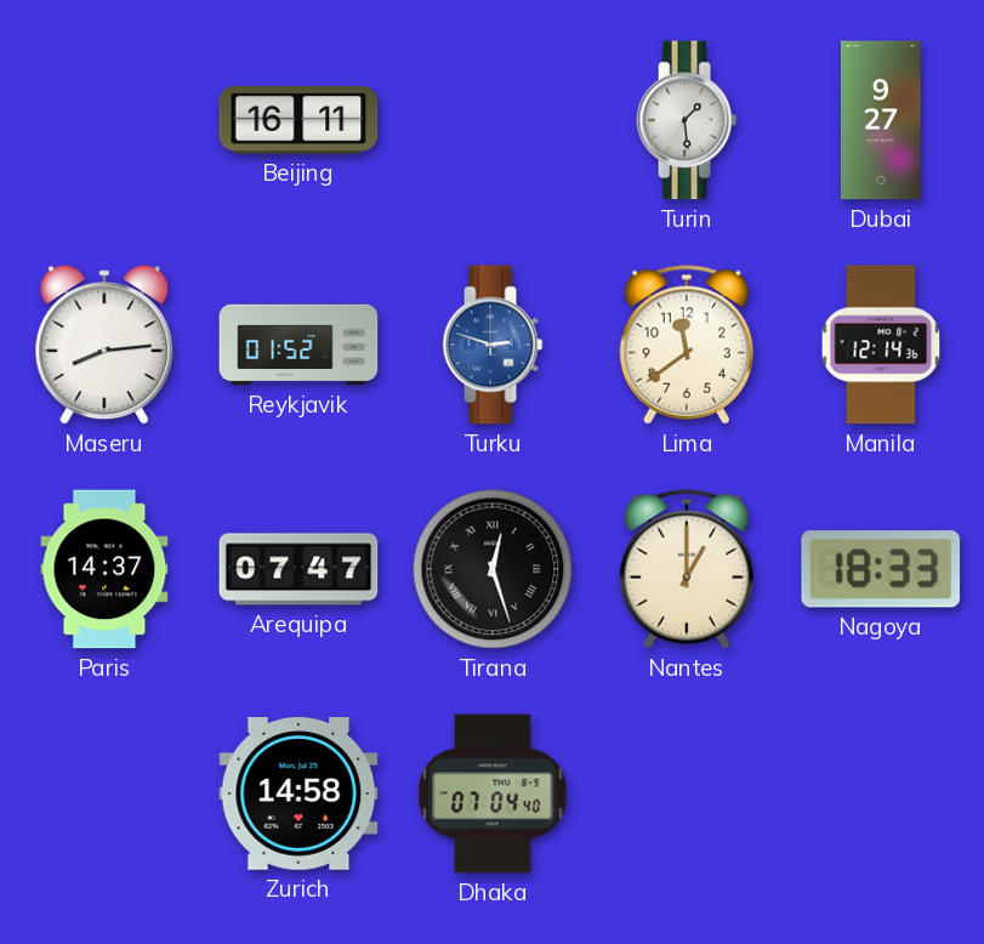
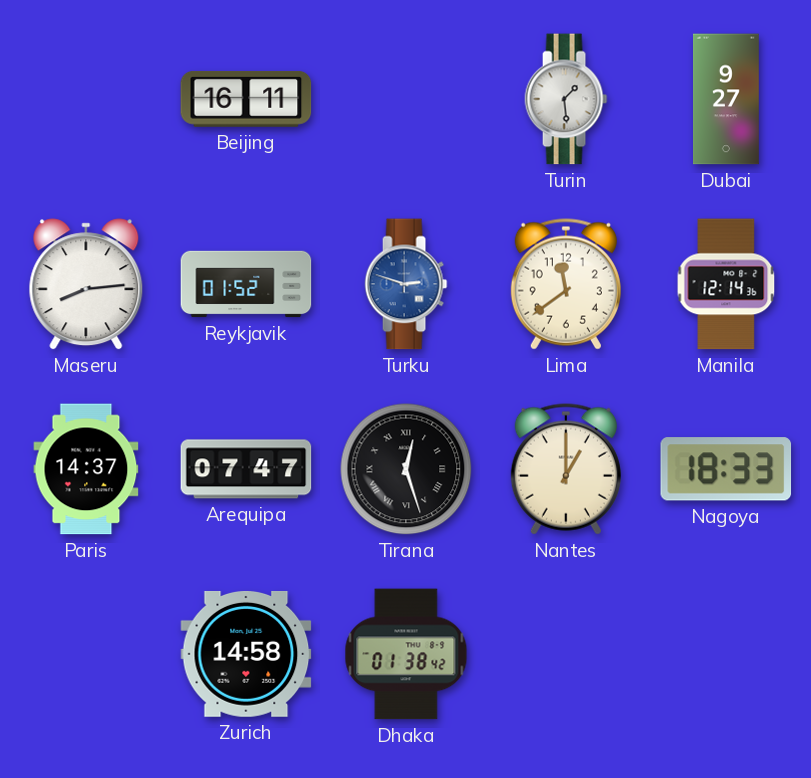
Dhaka: 07:04 -> 01:38
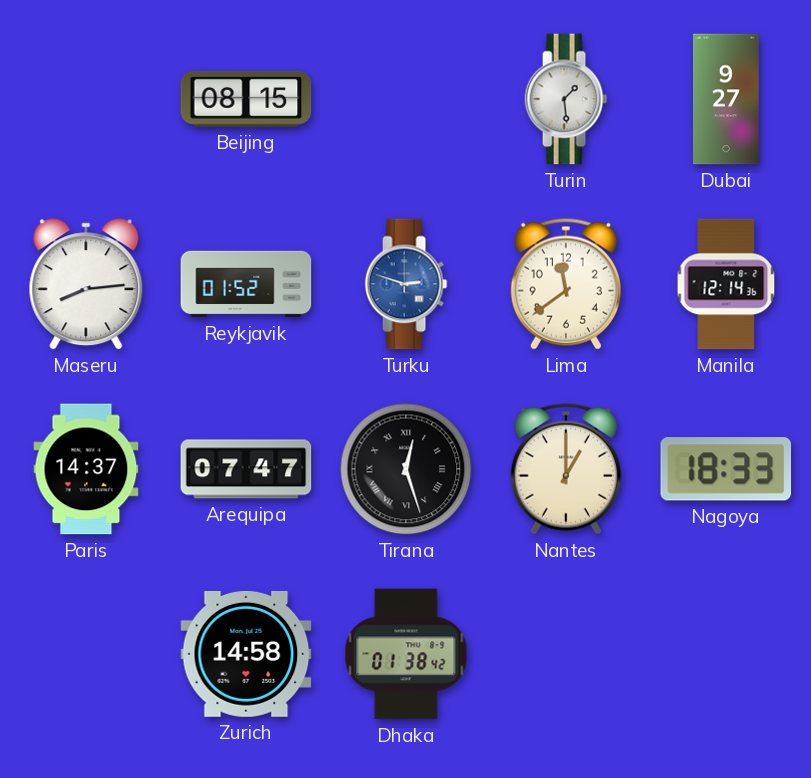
Beijing: 16:11 -> 08:15
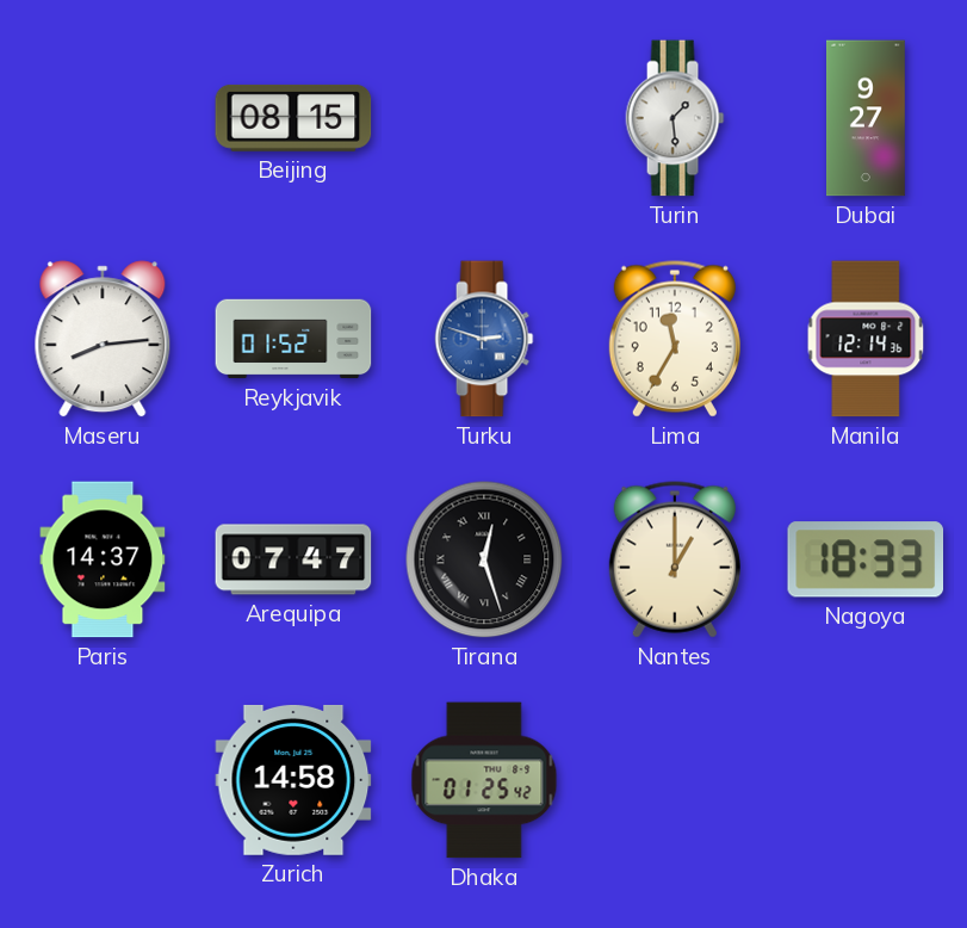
Lima: 11:39 -> 11:35
Dhaka: 01:38 -> 01:25
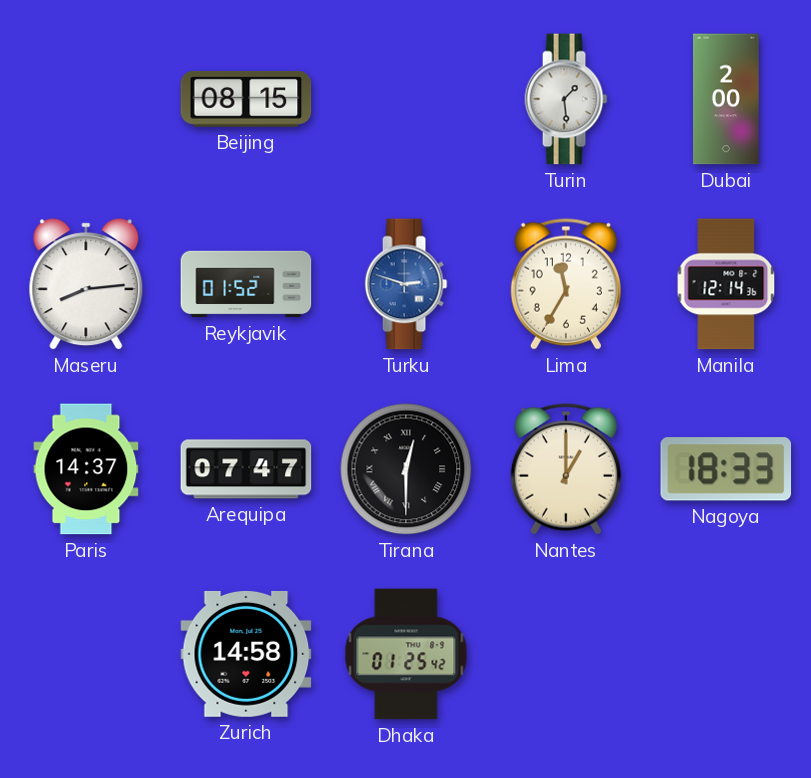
Dubai: 9:27 -> 2:00
Tirana: 12:27 -> 12:30
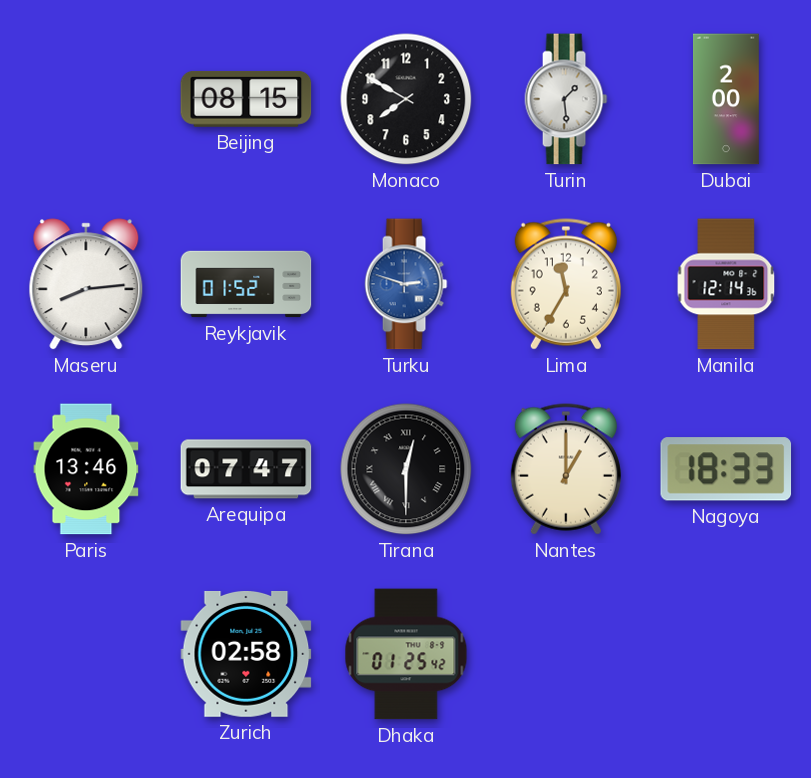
Monaco: none -> 7:50
Paris: 14:37 -> 13:46
Zurich: 14:58 -> 02:58
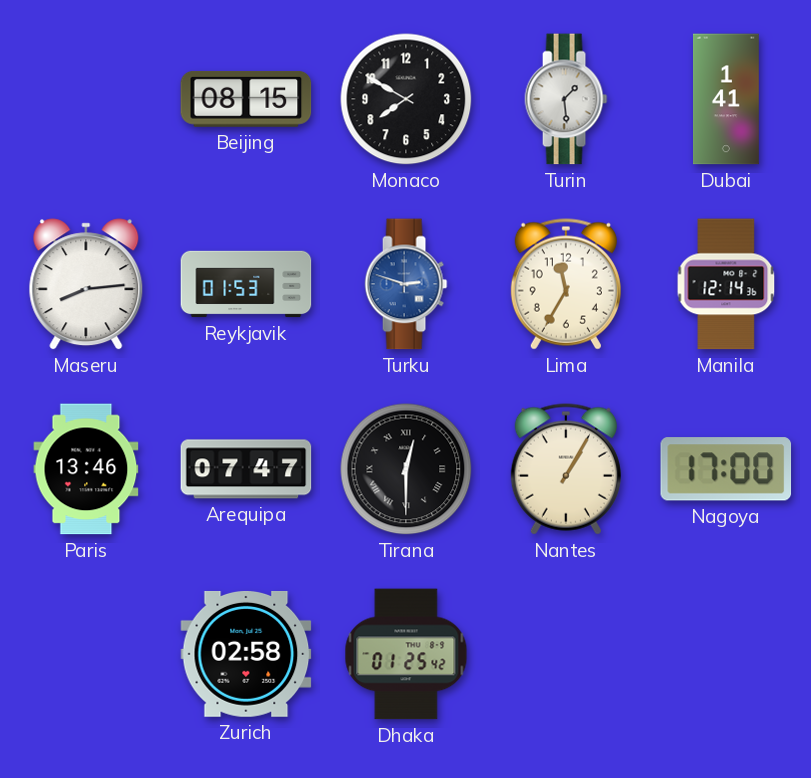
Dubai: 2:00 -> 1:41
Reykjavik: 01:52 -> 01:53
Nantes: 1:00 -> 1:05
Nagoya: 18:33 -> 17:00
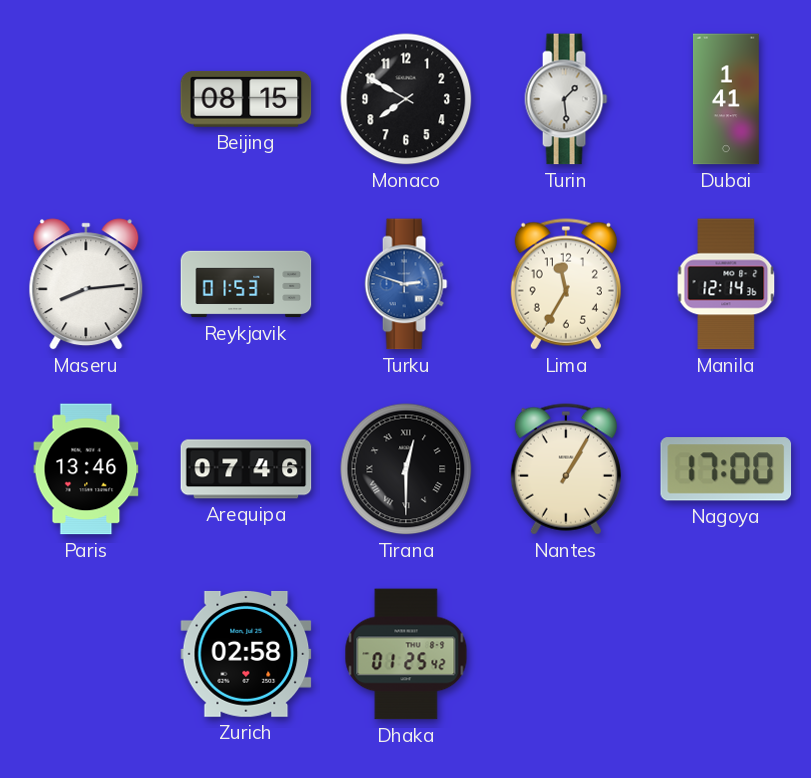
Arequipa: 07:47 -> 07:46
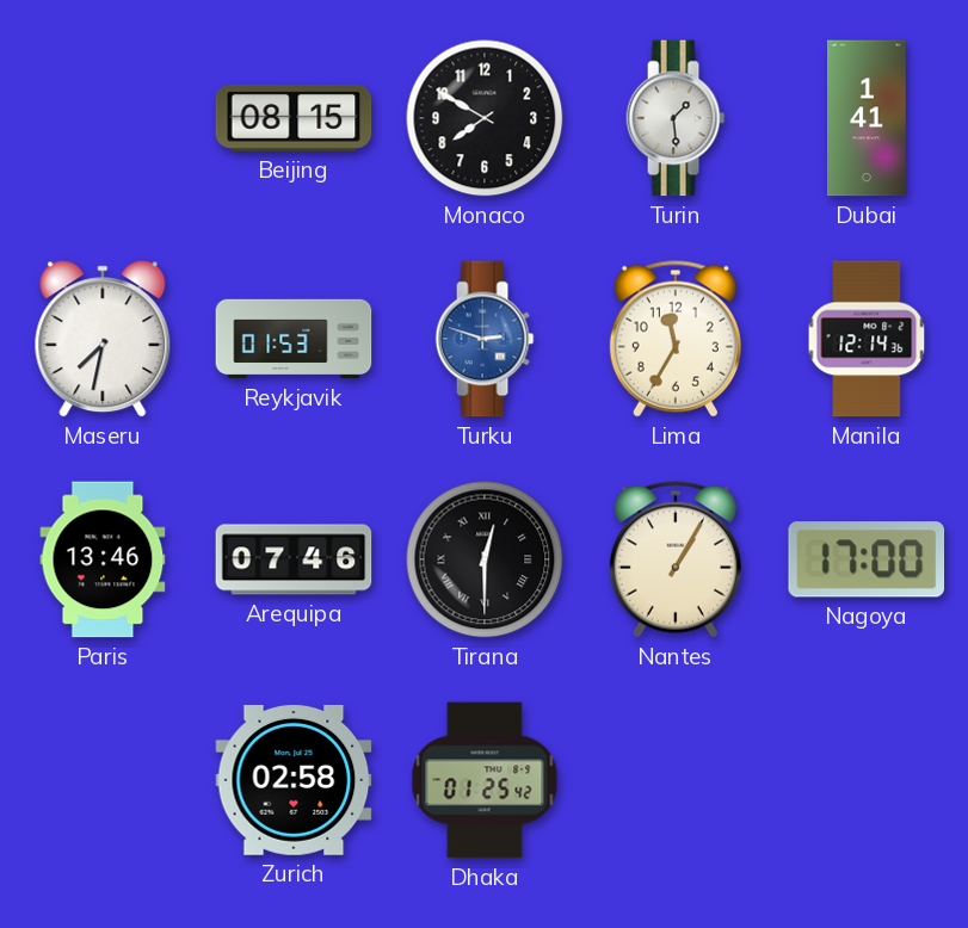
Maseru: 8:14 -> 7:32
